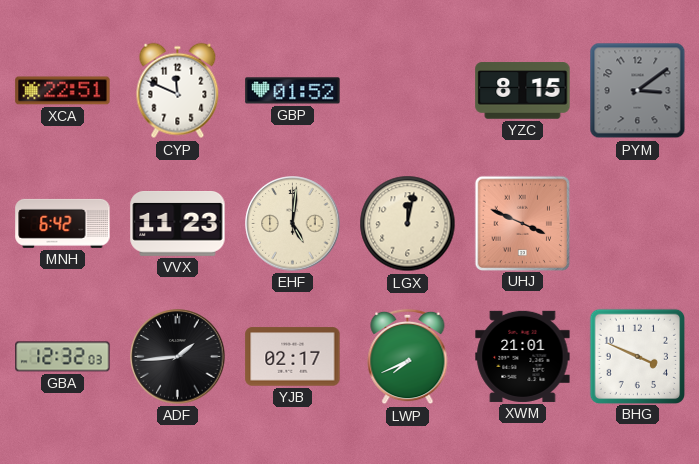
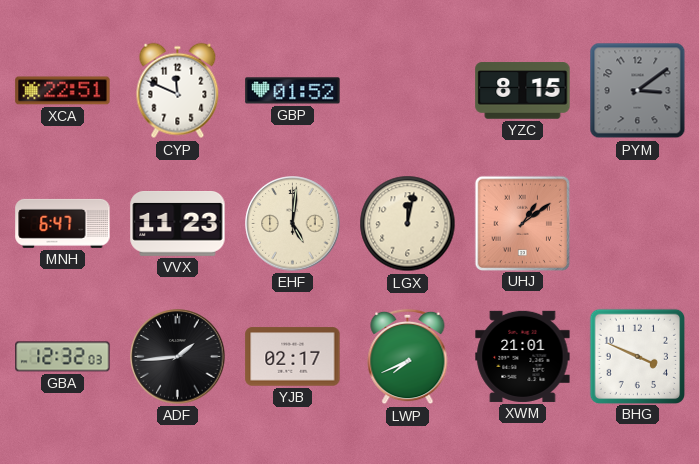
MNH: 6:42 -> 6:47
UHJ: 3:49 -> 1:09
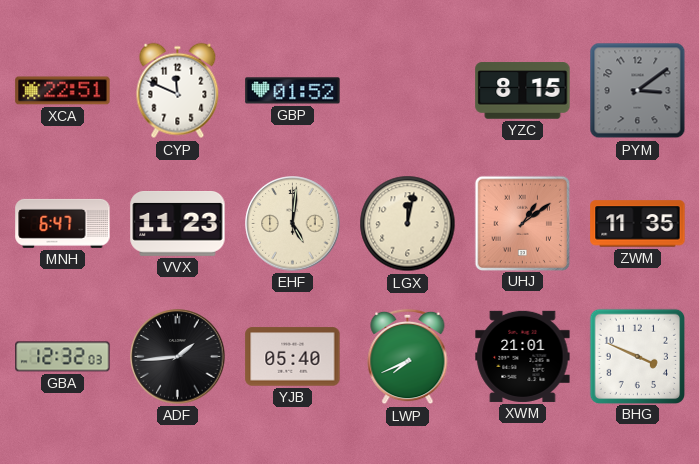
ZWM: none -> 11:35
YJB: 02:17 -> 05:40
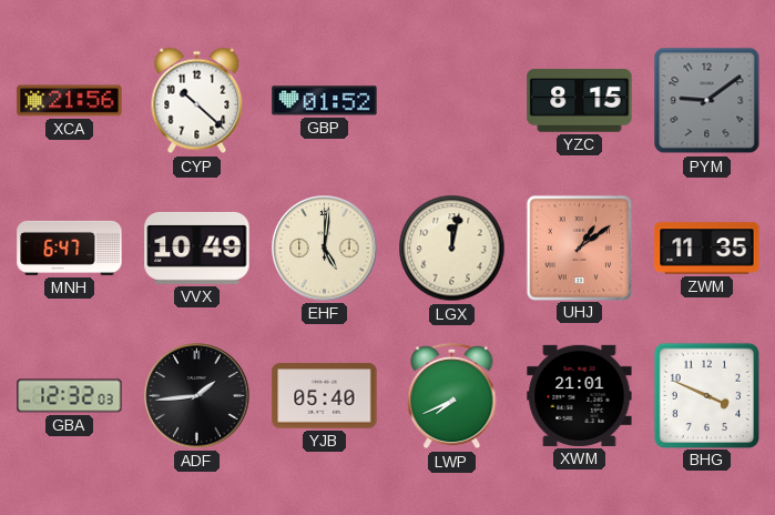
XCA: 22:51 -> 21:56
CYP: 11:49 -> 10:22
PYM: 3:09 -> 9:09
VVX: 11:23 -> 10:49
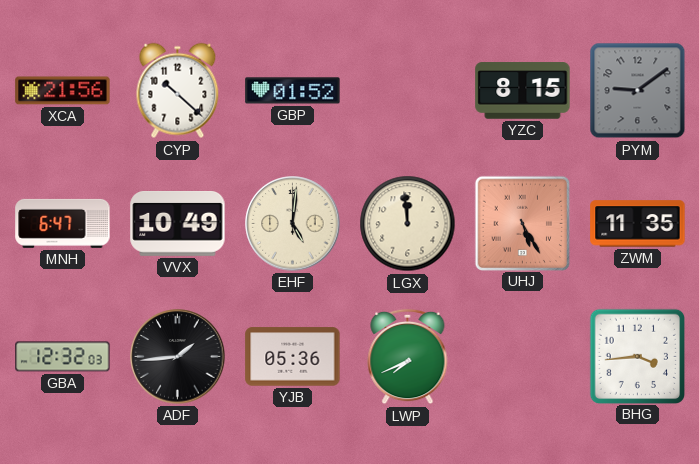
LGX: 12:02 -> 11:59
UHJ: 1:09 -> 5:25
YJB: 05:40 -> 05:36
XWM: 21:01 -> none
BHG: 3:49 -> 3:44
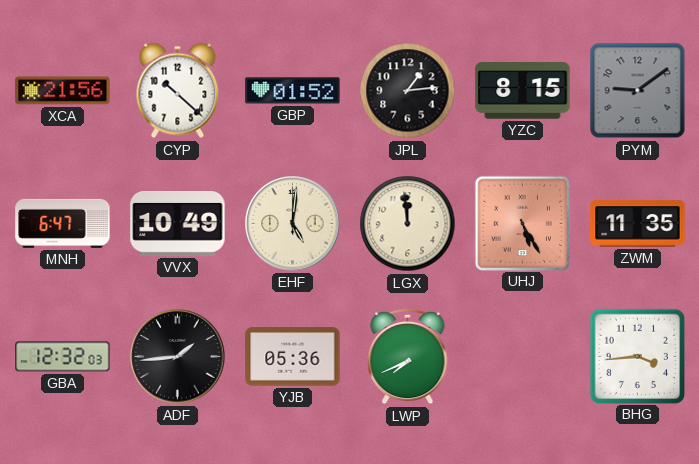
JPL: none -> 1:14
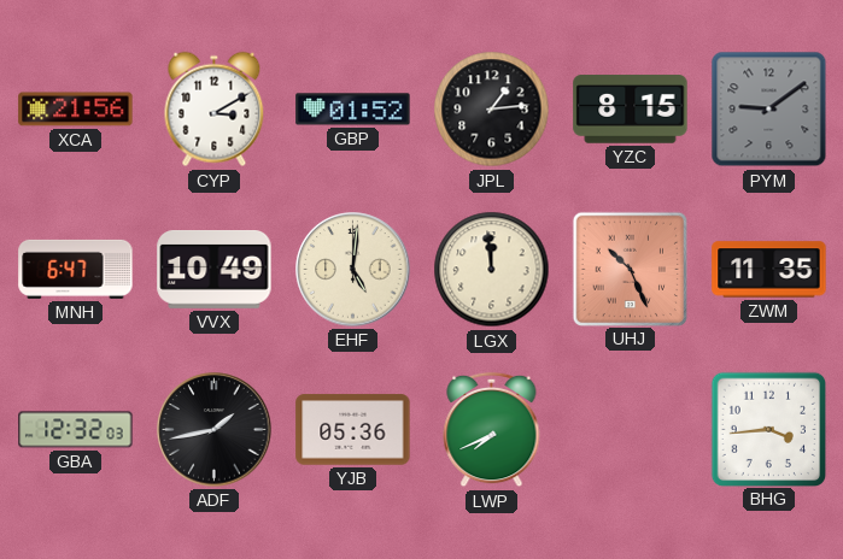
CYP: 10:22 -> 3:10
UHJ: 5:25 -> 10:26
ADF: 1:44 -> 1:43
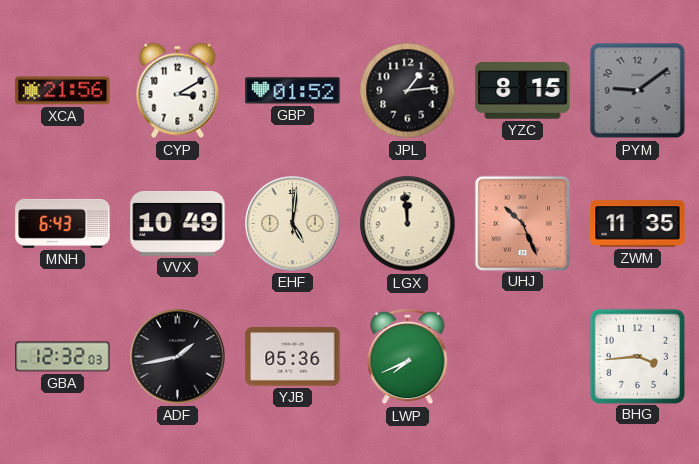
MNH: 6:47 -> 6:43
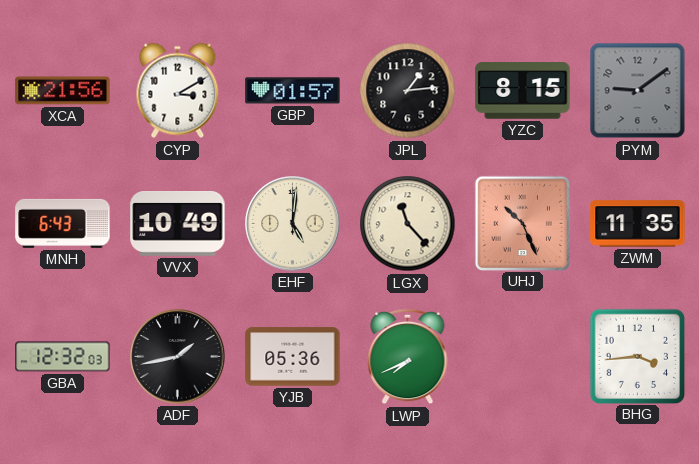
GBP: 01:52 -> 01:57
LGX: 11:59 -> 11:23
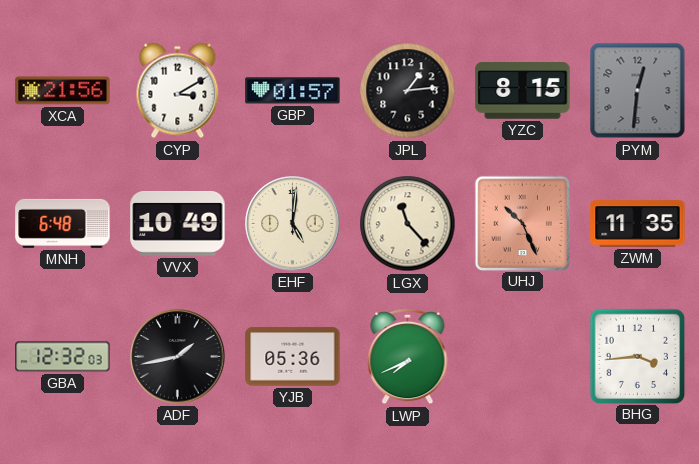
PYM: 9:09 -> 12:31
MNH: 6:43 -> 6:48
